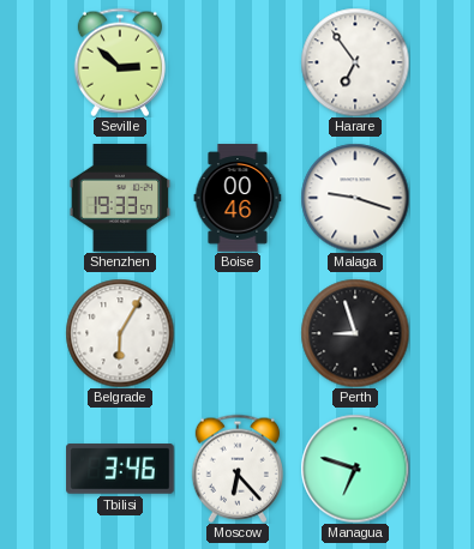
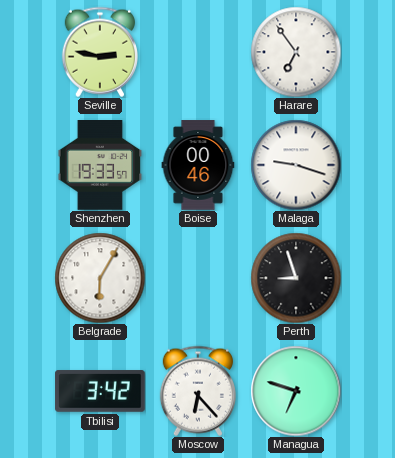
Seville: 2:52 -> 2:47
Tbilisi: 3:46 -> 3:42
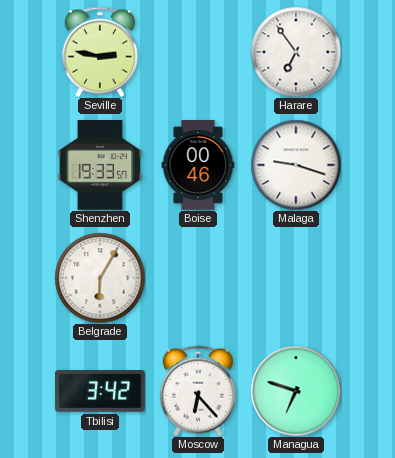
Perth: 8:57 -> none
